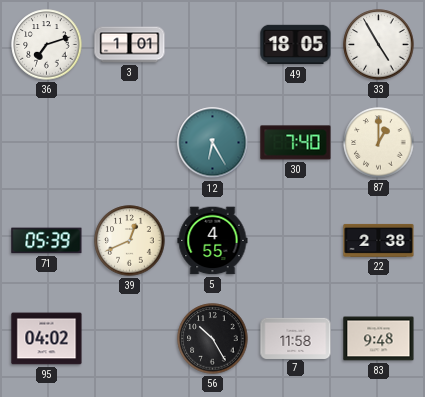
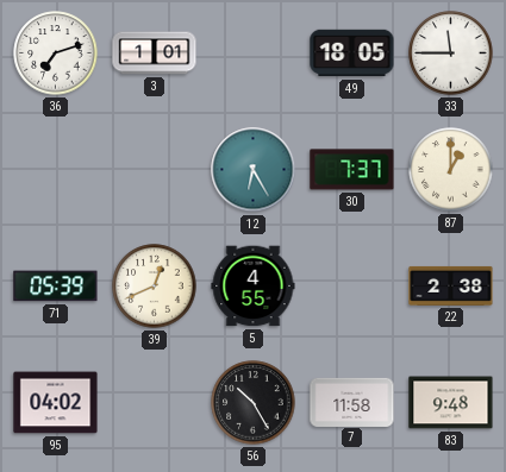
33: 4:55 -> 11:45
30: 7:40 -> 7:37
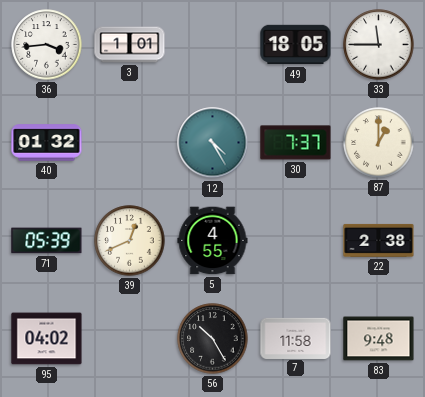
36: 7:12 -> 3:44
40: none -> 01:32
12: 6:25 -> 4:25
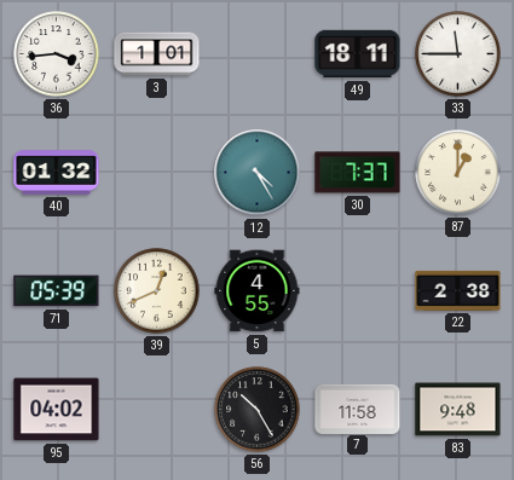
49: 18:05 -> 18:11
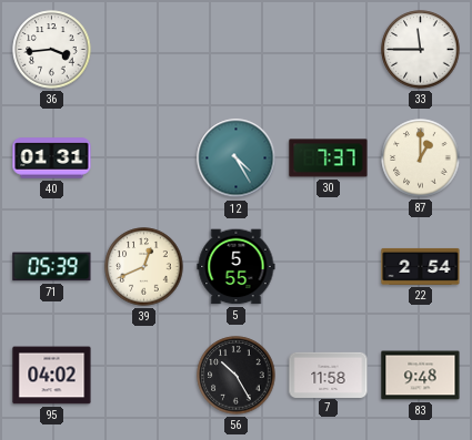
3: 1:01 -> none
49: 18:11 -> none
40: 01:32 -> 01:31
5: 4:55 -> 5:55
22: 2:38 -> 2:54
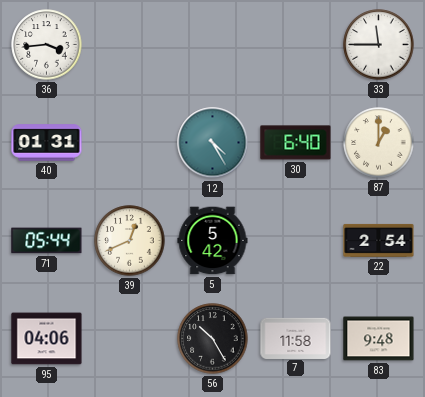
30: 7:37 -> 6:40
71: 05:39 -> 05:44
5: 5:55 -> 5:42
95: 04:02 -> 04:06
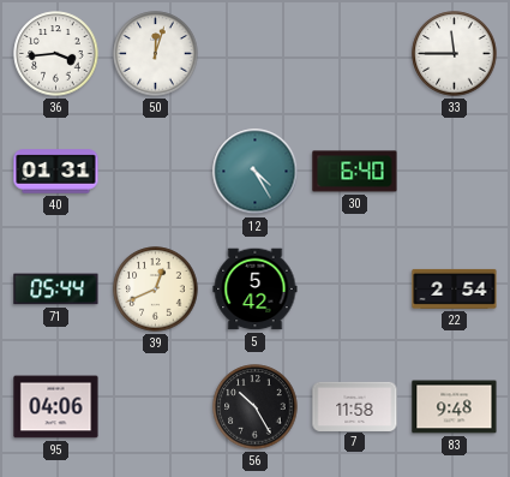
50: none -> 12:03
87: 1:00 -> none
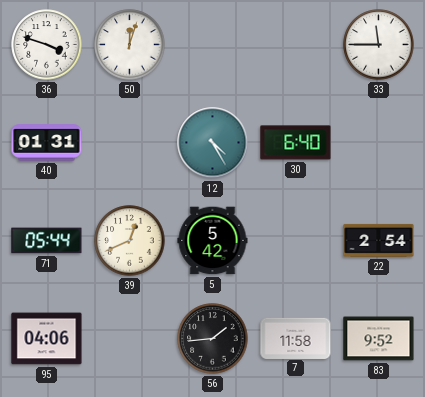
36: 3:44 -> 3:48
56: 10:25 -> 1:44
83: 9:48 -> 9:52
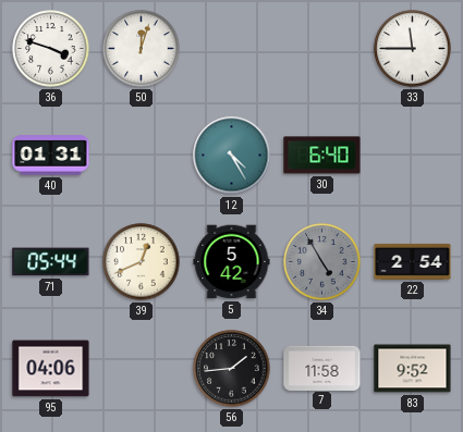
34: none -> 4:55
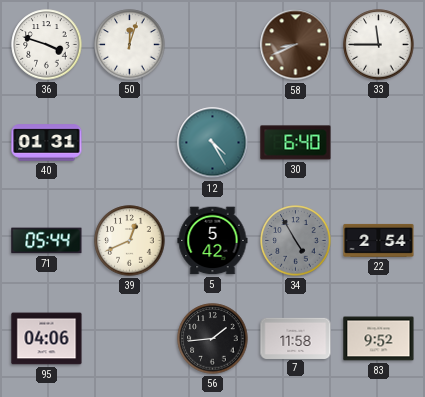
58: none -> 8:41
